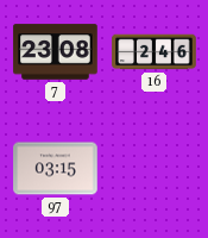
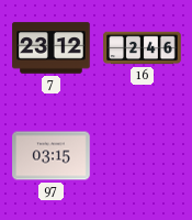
7: 23:08 -> 23:12
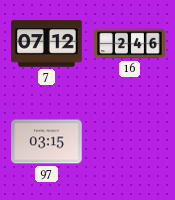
7: 23:12 -> 07:12
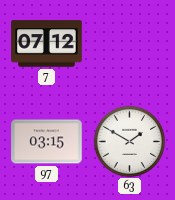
16: 2:46 -> none
63: none -> 1:50
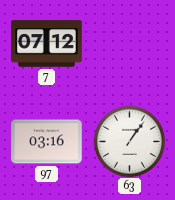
97: 03:15 -> 03:16
63: 1:50 -> 1:06
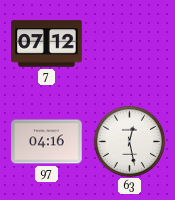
97: 03:16 -> 04:16
63: 1:06 -> 12:28
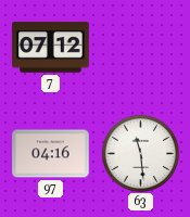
63: 12:28 -> 11:29
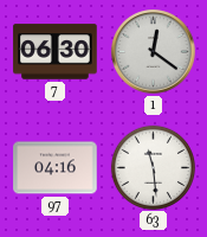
7: 07:12 -> 06:30
1: none -> 12:21
